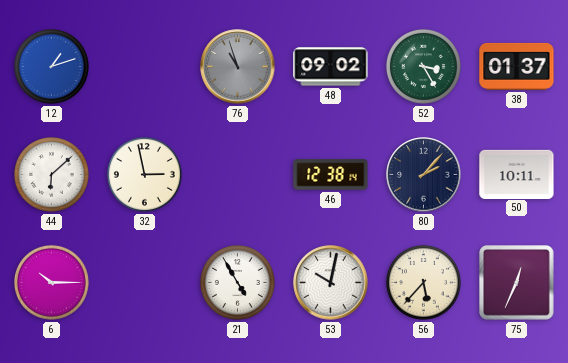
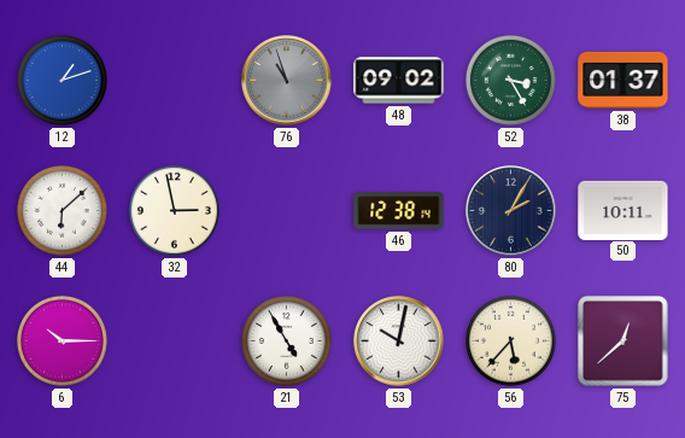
80: 2:07 -> 2:05
75: 12:34 -> 12:38
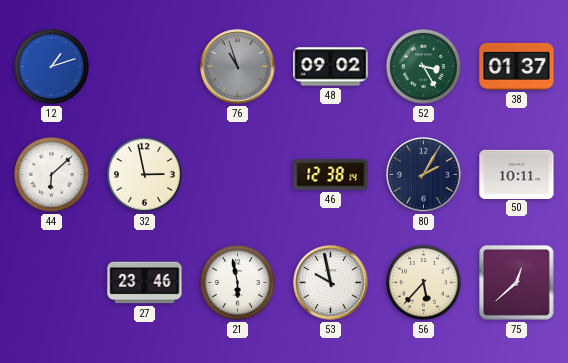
6: 10:15 -> none
27: none -> 23:46
21: 4:55 -> 5:58
53: 10:02 -> 9:58
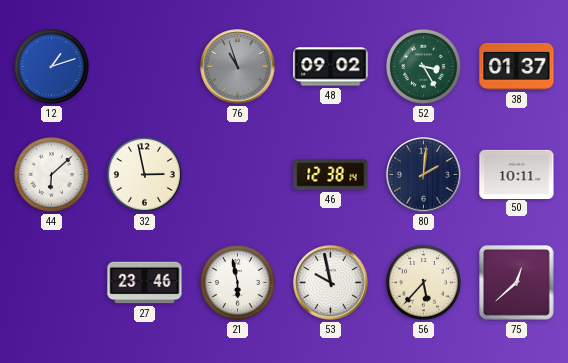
80: 2:05 -> 2:01
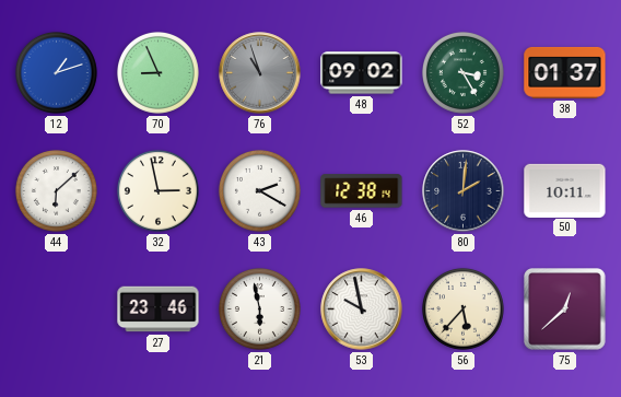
70: none -> 8:56
43: none -> 2:20
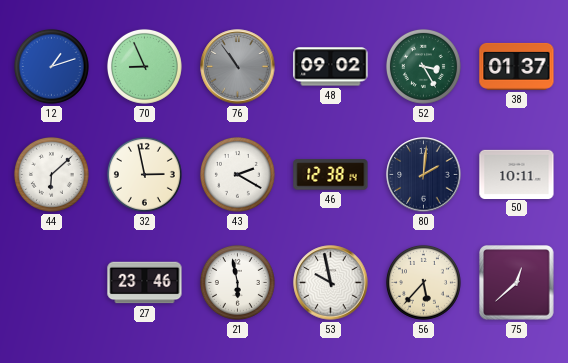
76: 10:57 -> 10:54
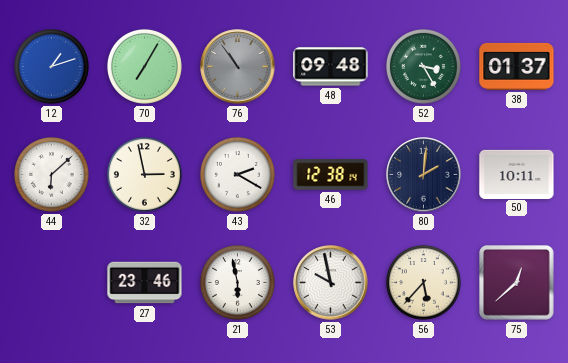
70: 8:56 -> 7:05
48: 09:02 -> 09:48
